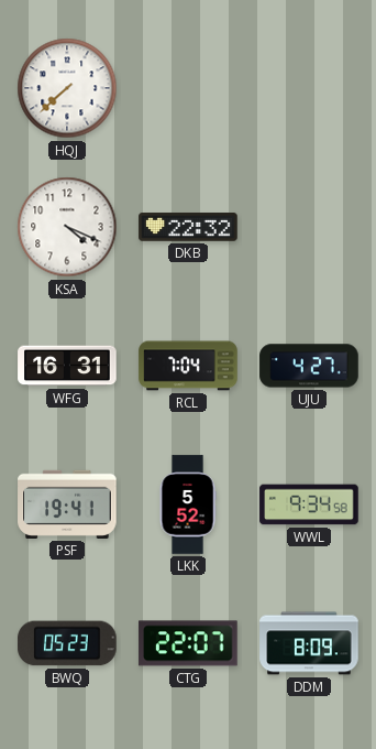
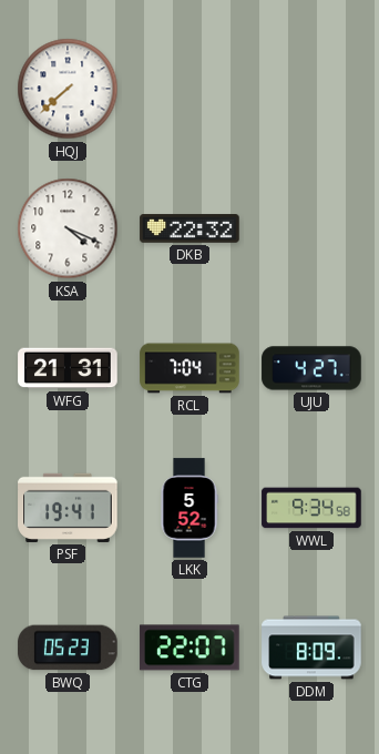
WFG: 16:31 -> 21:31
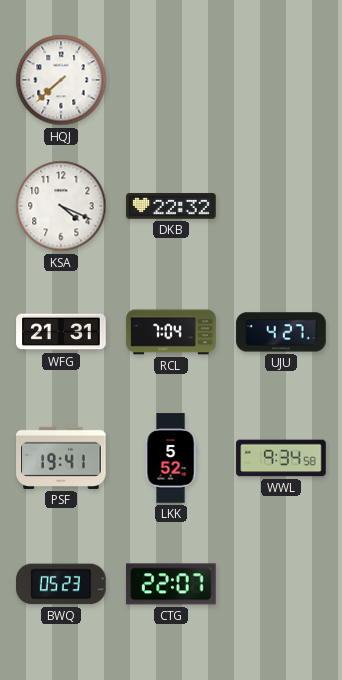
DDM: 8:09 -> none
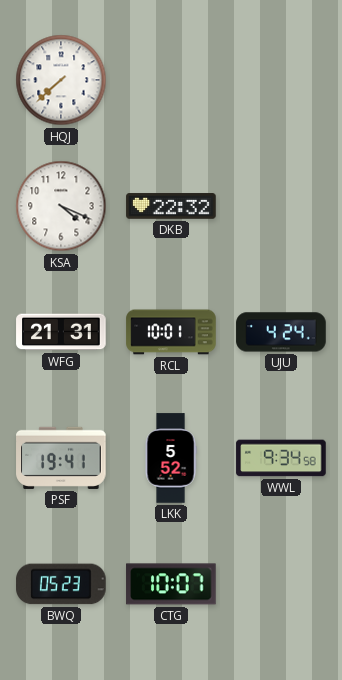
RCL: 7:04 -> 10:01
UJU: 4:27 -> 4:24
CTG: 22:07 -> 10:07
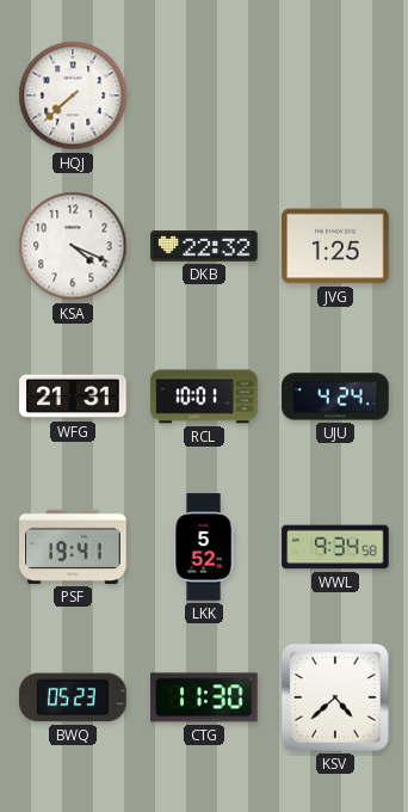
JVG: none -> 1:25
CTG: 10:07 -> 11:30
KSV: none -> 4:38
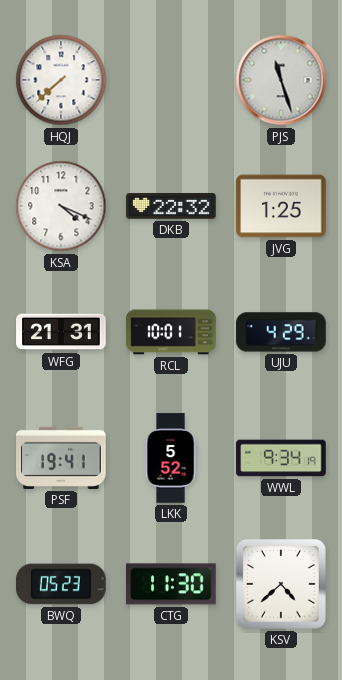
PJS: none -> 11:27
UJU: 4:24 -> 4:29
WWL: 9:34:58 -> 9:34:19
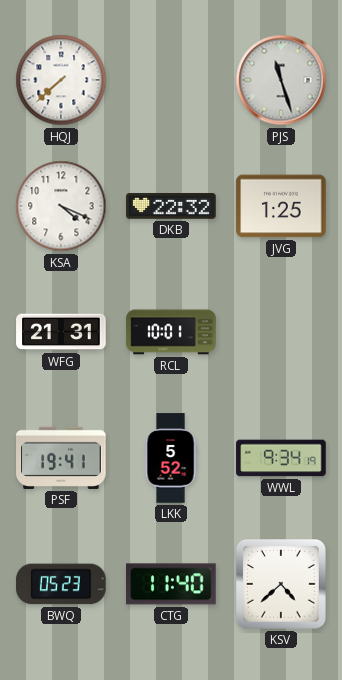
UJU: 4:29 -> none
CTG: 11:30 -> 11:40
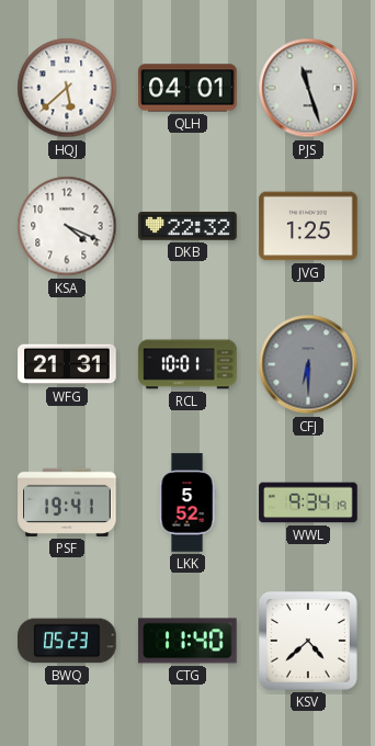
HQJ: 7:38 -> 5:38
QLH: none -> 04:01
CFJ: none -> 6:30
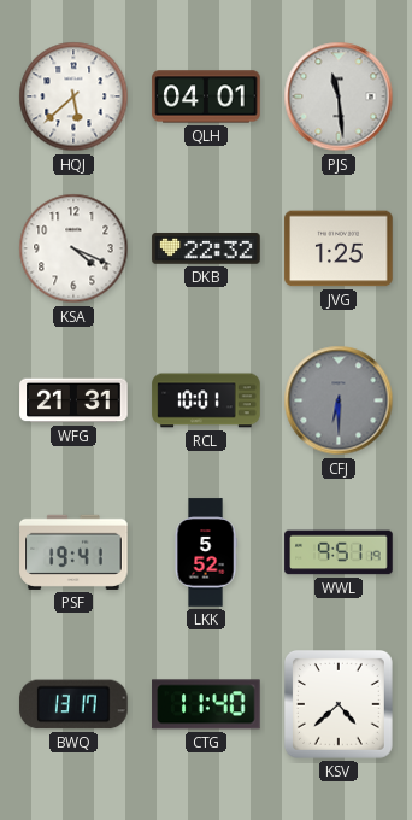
PJS: 11:27 -> 11:29
WWL: 9:34 -> 9:51
BWQ: 05:23 -> 13:17
